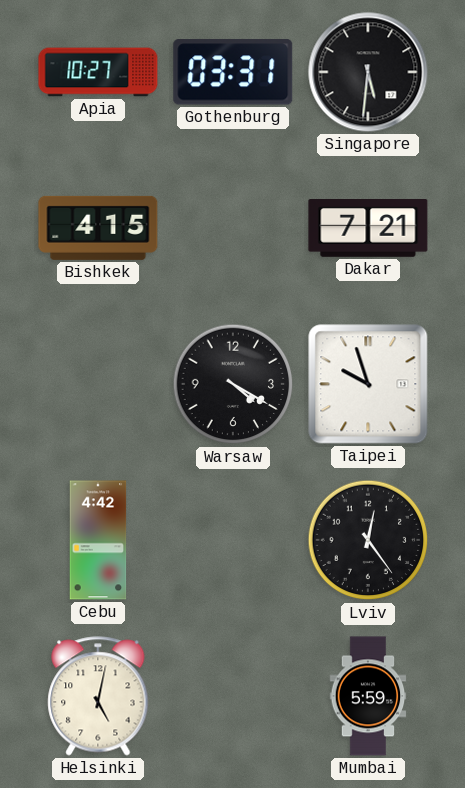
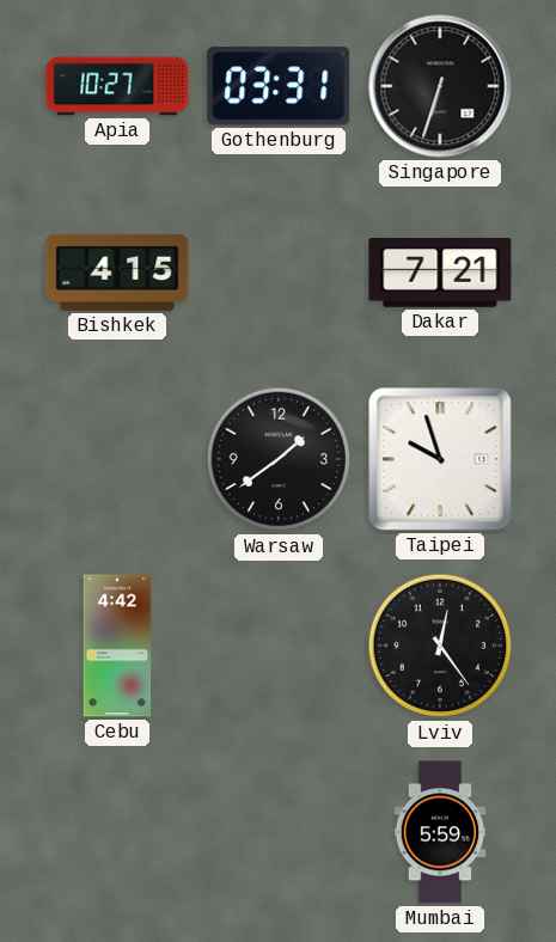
Singapore: 5:31 -> 6:33
Warsaw: 4:20 -> 1:39
Helsinki: 5:02 -> none
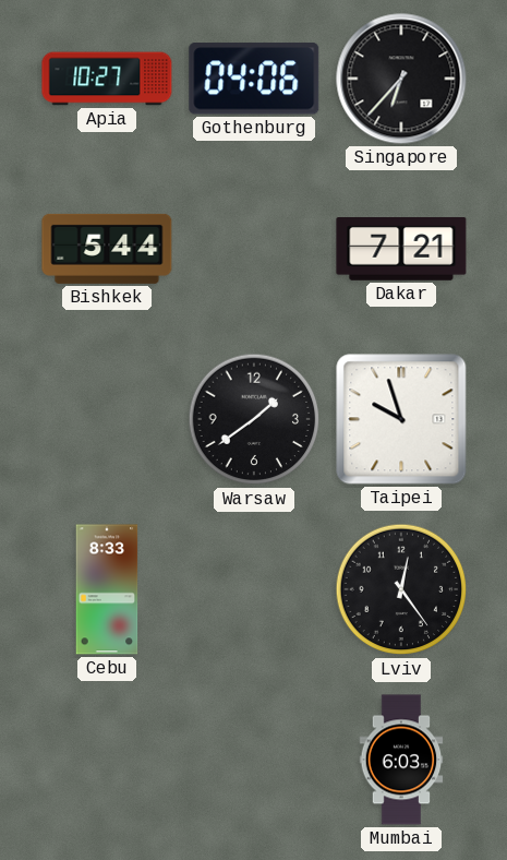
Gothenburg: 03:31 -> 04:06
Singapore: 6:33 -> 6:37
Bishkek: 4:15 -> 5:44
Cebu: 4:42 -> 8:33
Mumbai: 5:59 -> 6:03
